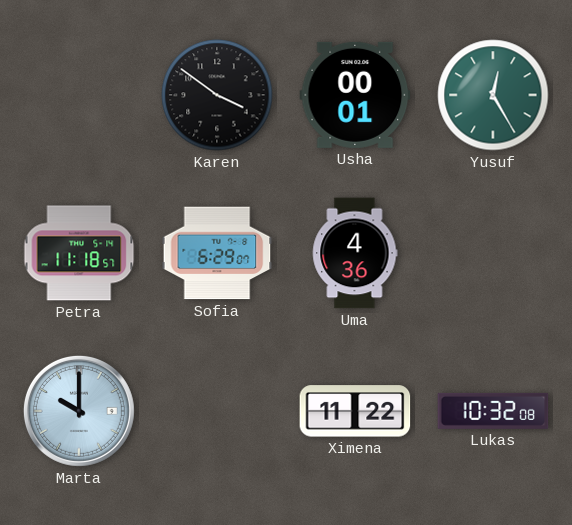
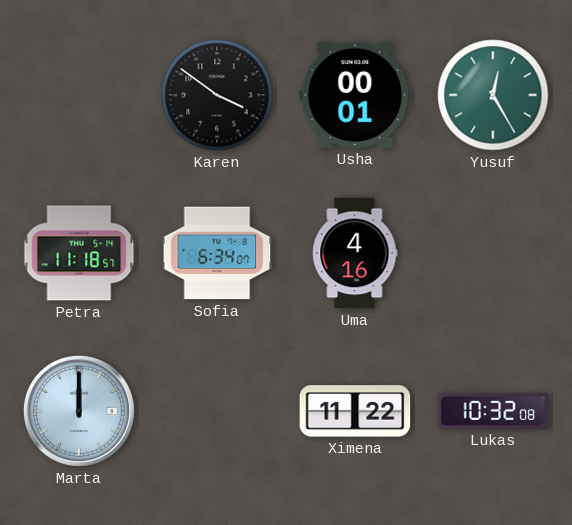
Sofia: 6:29 -> 6:34
Uma: 4:36 -> 4:16
Marta: 10:00 -> 12:00
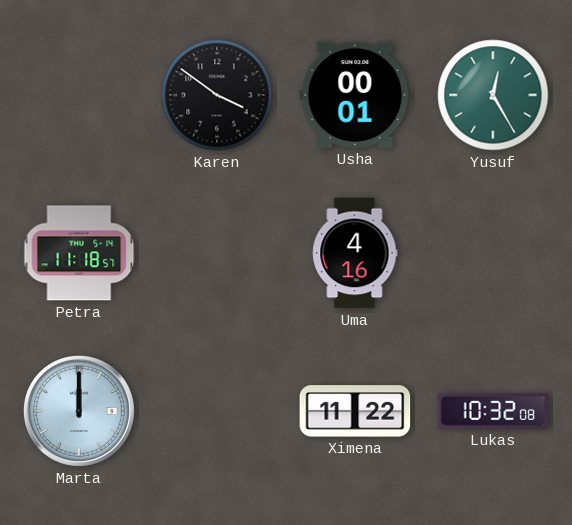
Sofia: 6:34 -> none
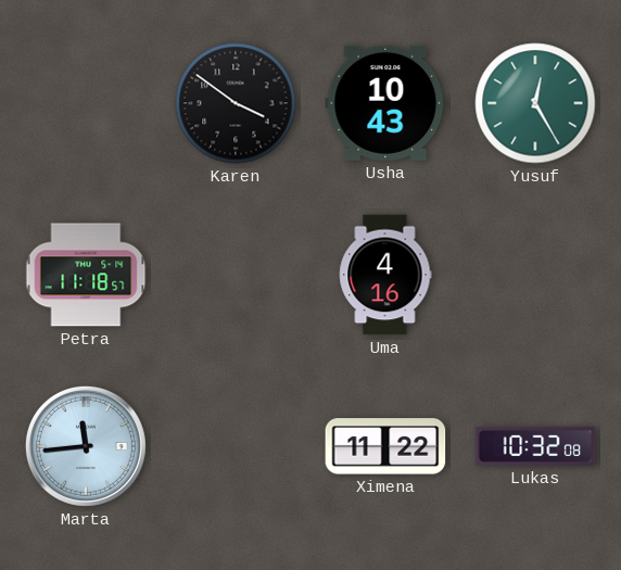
Usha: 00:01 -> 10:43
Marta: 12:00 -> 11:44
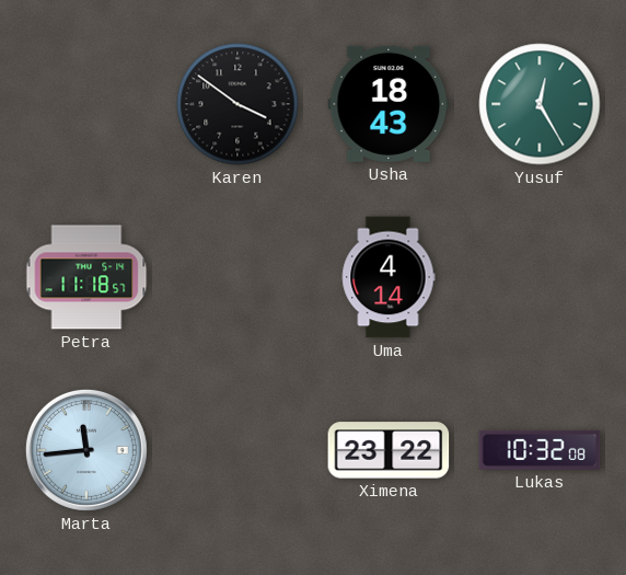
Usha: 10:43 -> 18:43
Uma: 4:16 -> 4:14
Ximena: 11:22 -> 23:22
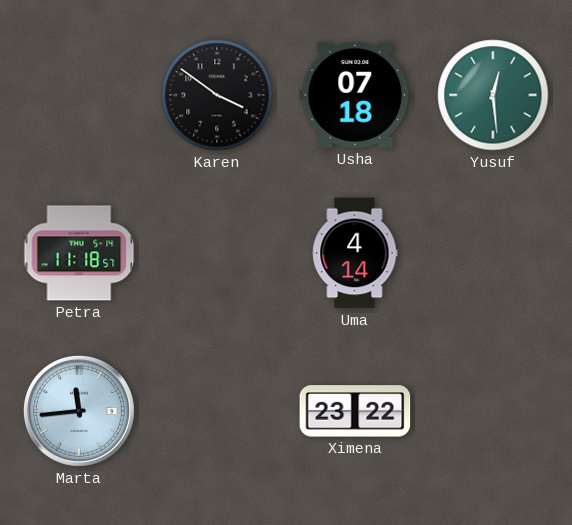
Usha: 18:43 -> 07:18
Yusuf: 12:25 -> 12:29
Lukas: 10:32 -> none
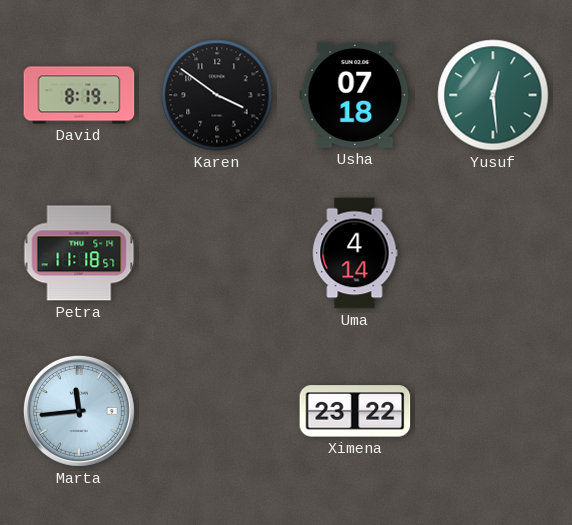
David: none -> 8:19
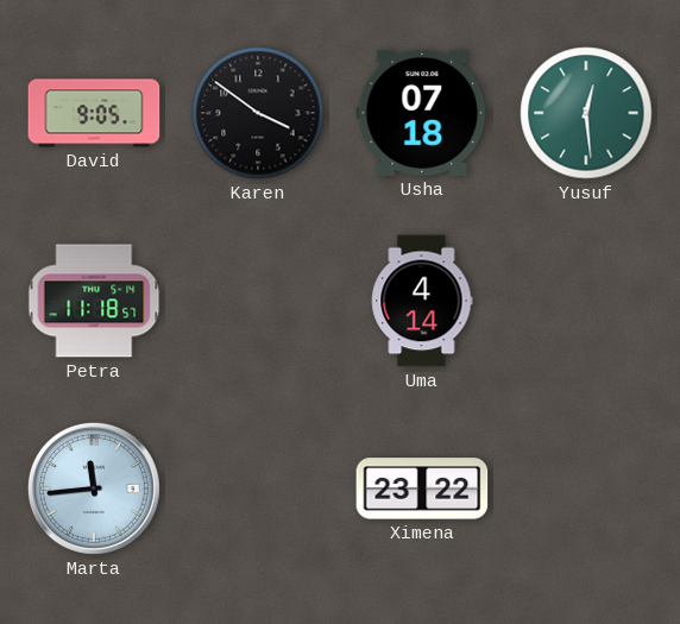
David: 8:19 -> 9:05
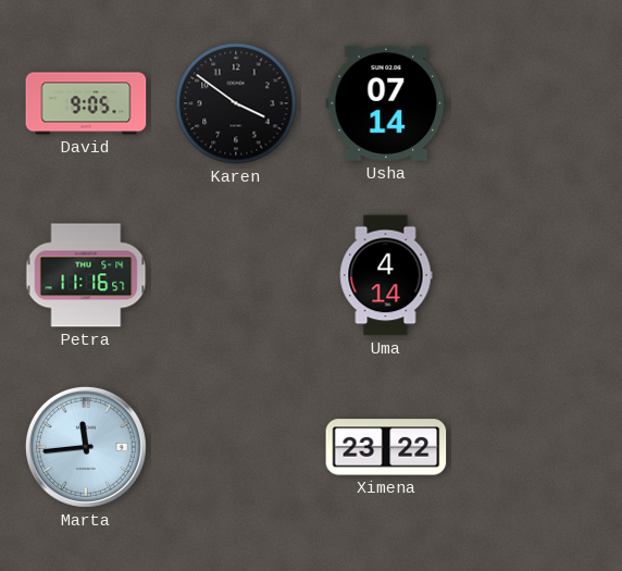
Usha: 07:18 -> 07:14
Yusuf: 12:29 -> none
Petra: 11:18 -> 11:16
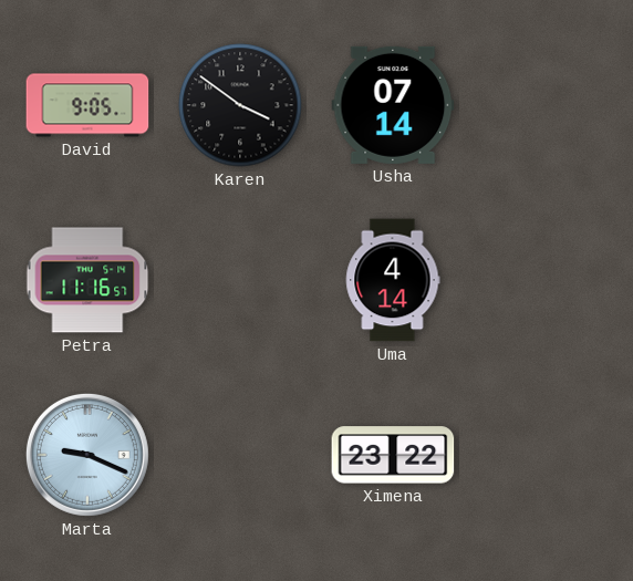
Marta: 11:44 -> 9:19
